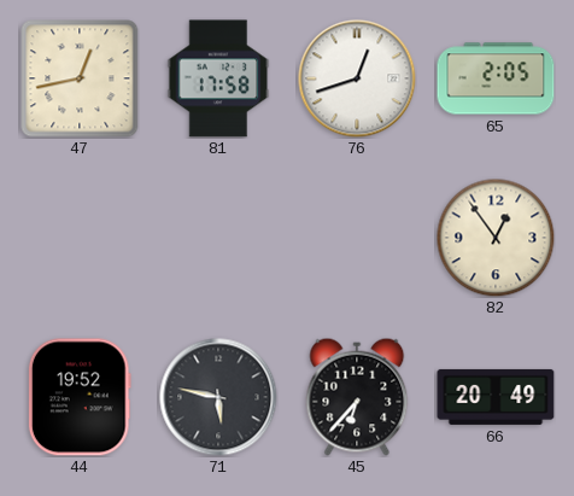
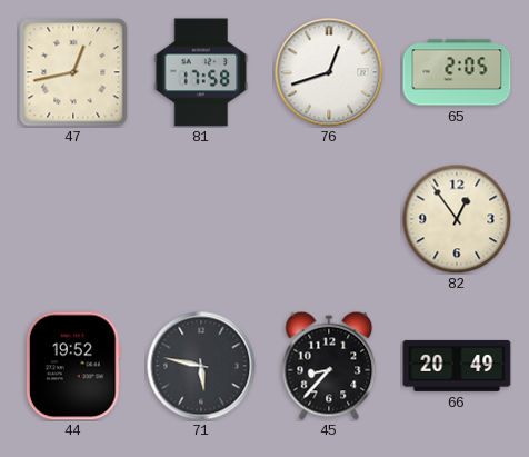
45: 6:37 -> 8:37
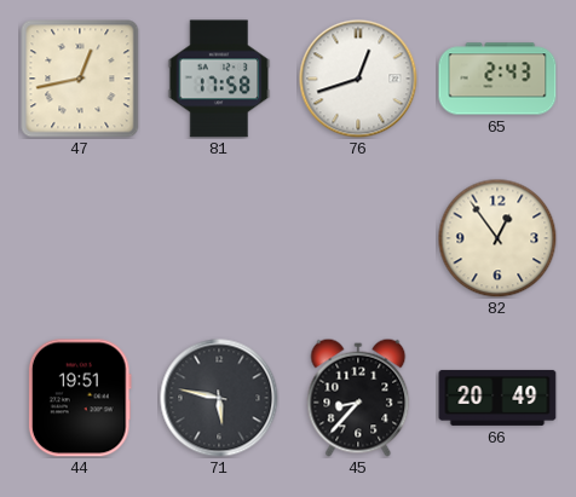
65: 2:05 -> 2:43
44: 19:52 -> 19:51
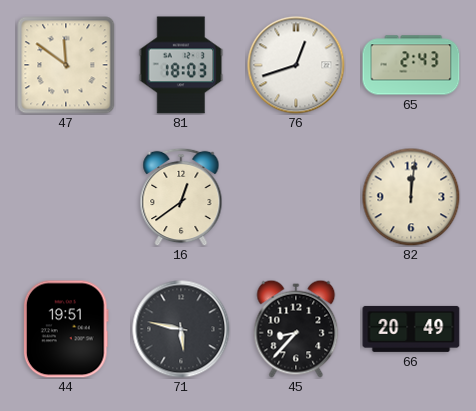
47: 12:43 -> 11:51
81: 17:58 -> 18:03
16: none -> 12:39
82: 12:54 -> 12:01
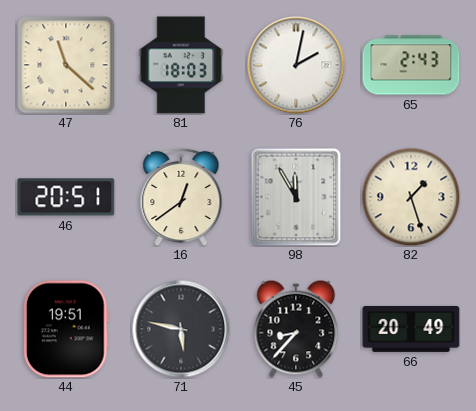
47: 11:51 -> 11:22
76: 12:42 -> 2:02
46: none -> 20:51
98: none -> 11:55
82: 12:01 -> 1:27
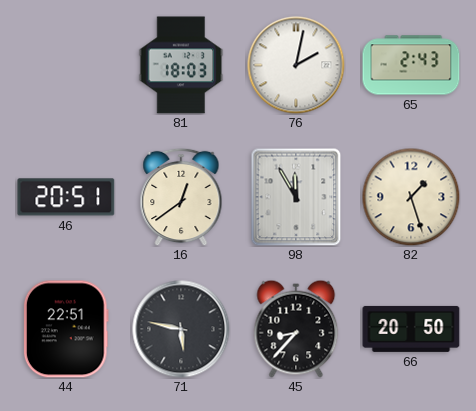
47: 11:22 -> none
44: 19:51 -> 22:51
66: 20:49 -> 20:50
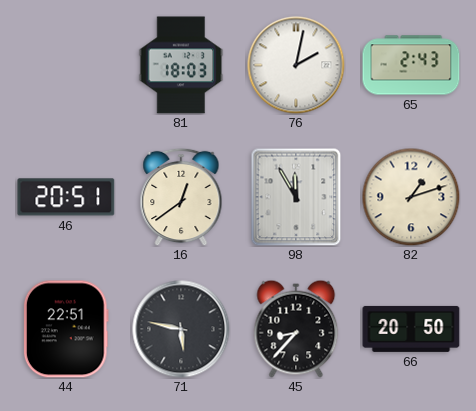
82: 1:27 -> 1:12
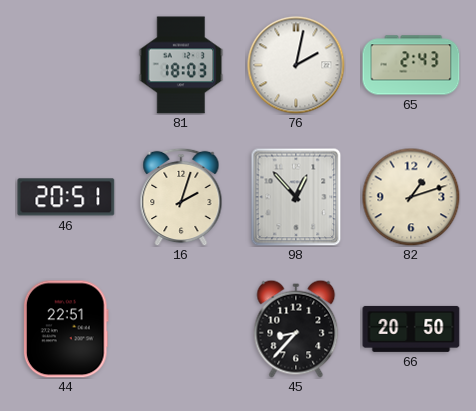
16: 12:39 -> 2:03
98: 11:55 -> 12:53
71: 5:47 -> none
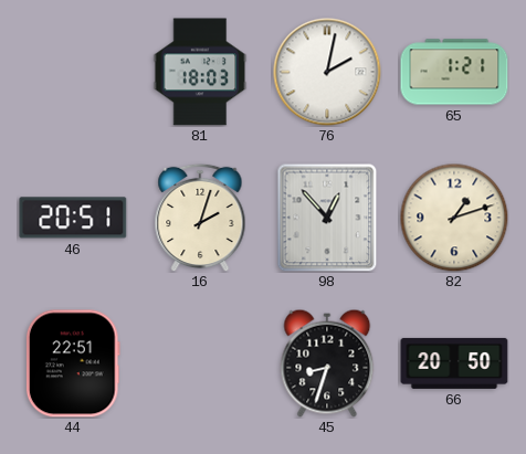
65: 2:43 -> 1:21
45: 8:37 -> 8:33
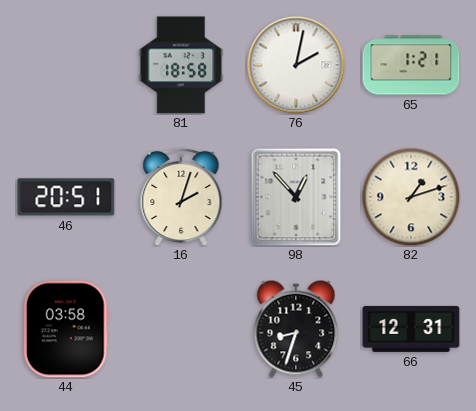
81: 18:03 -> 18:58
44: 22:51 -> 03:58
66: 20:50 -> 12:31
